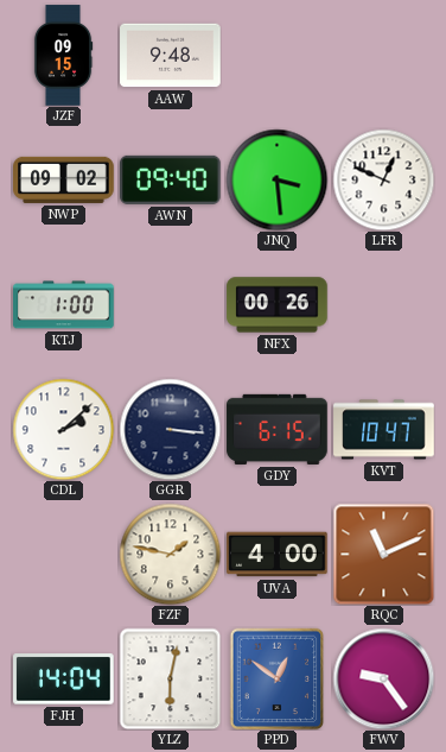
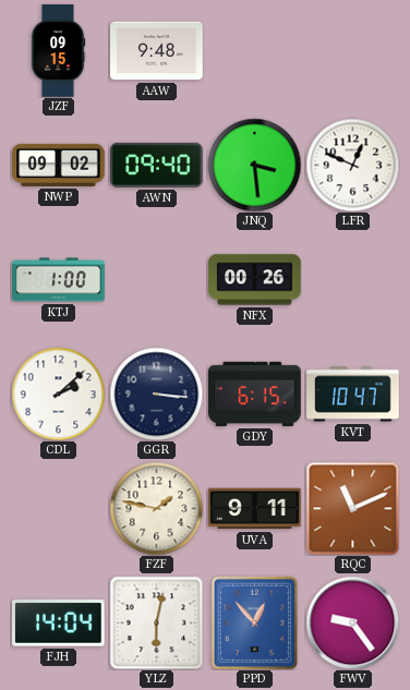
UVA: 4:00 -> 9:11
PPD: 12:51 -> 12:53
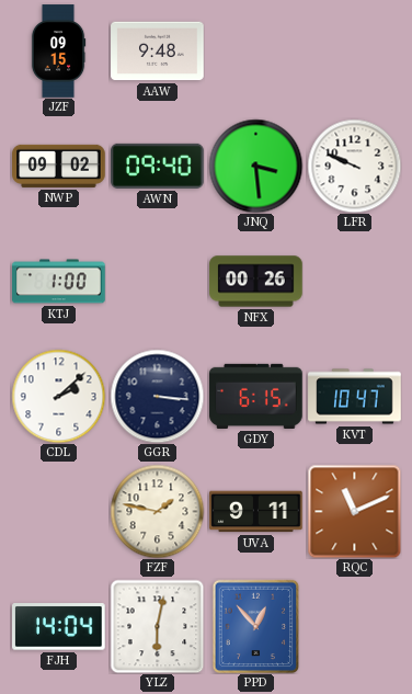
LFR: 12:49 -> 9:49
FWV: 9:24 -> none
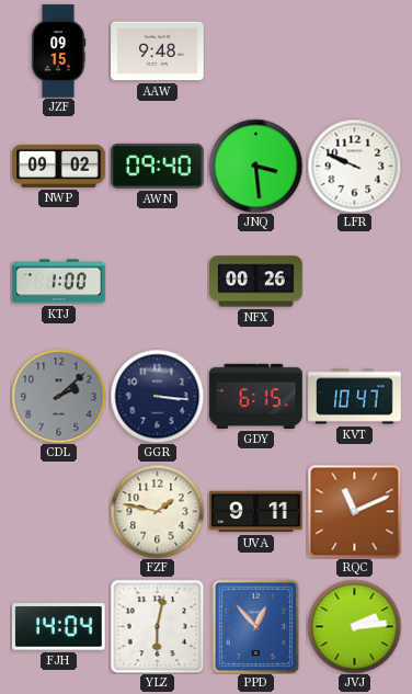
CDL dial: white -> grey
JVJ: none -> 2:14
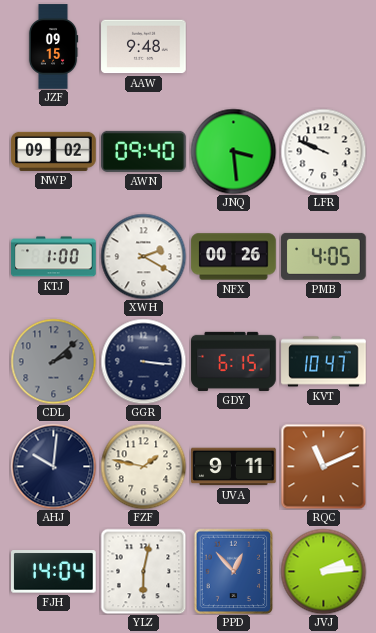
XWH: none -> 2:20
PMB: none -> 4:05
AHJ: none -> 10:01
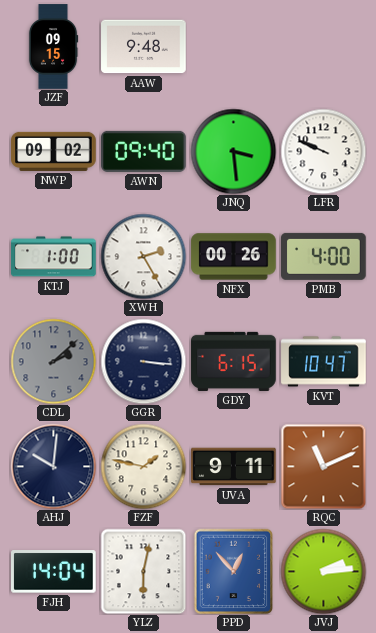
XWH: 2:20 -> 2:25
PMB: 4:05 -> 4:00
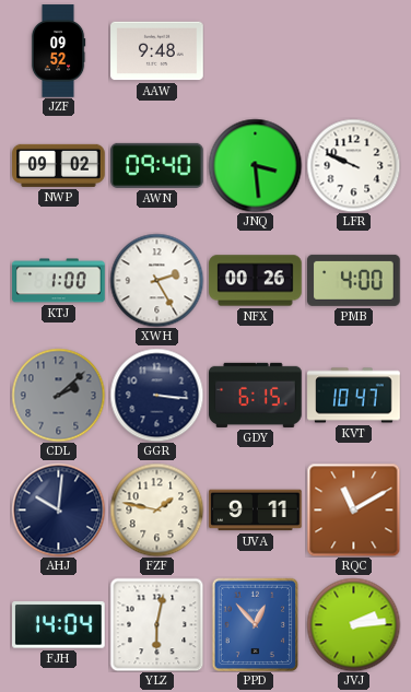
JZF: 09:15 -> 09:52
RQC: 11:11 -> 11:10
